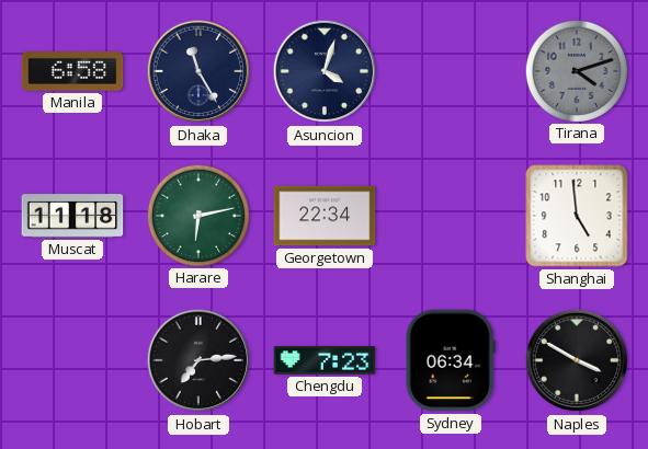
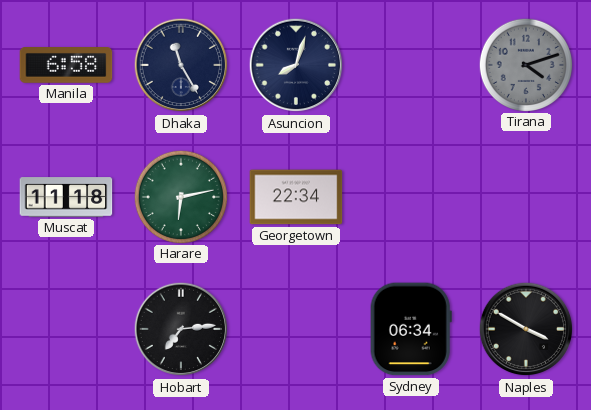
Asuncion: 4:03 -> 8:03
Shanghai: 4:59 -> none
Chengdu: 7:23 -> none
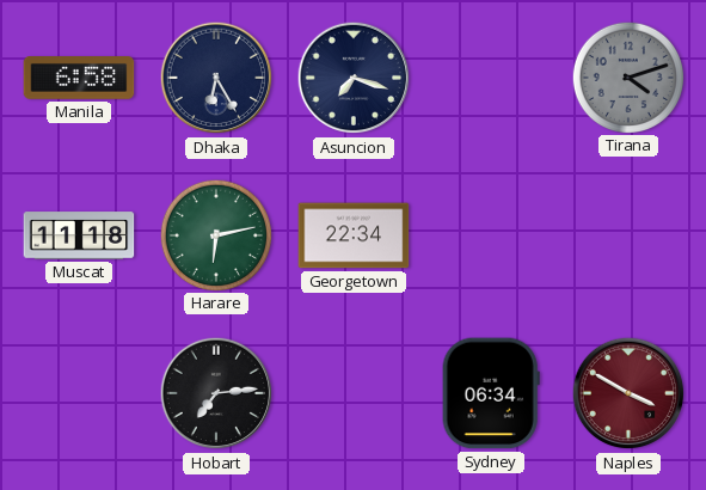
Dhaka: 11:25 -> 6:25
Asuncion: 8:03 -> 7:18
Naples dial: black -> burgundy
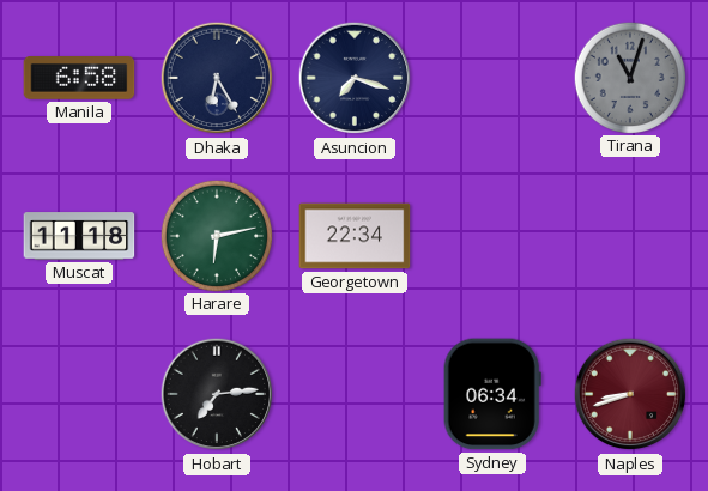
Tirana: 4:12 -> 11:03
Naples: 3:50 -> 8:42
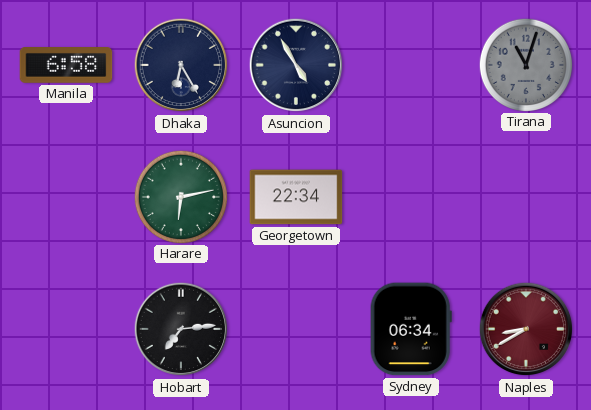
Asuncion: 7:18 -> 4:55
Muscat: 11:18 -> none
Naples: 8:42 -> 8:40
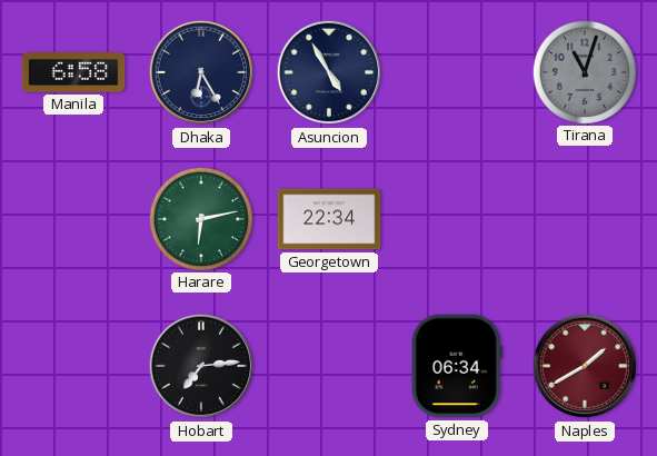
Naples: 8:40 -> 1:40
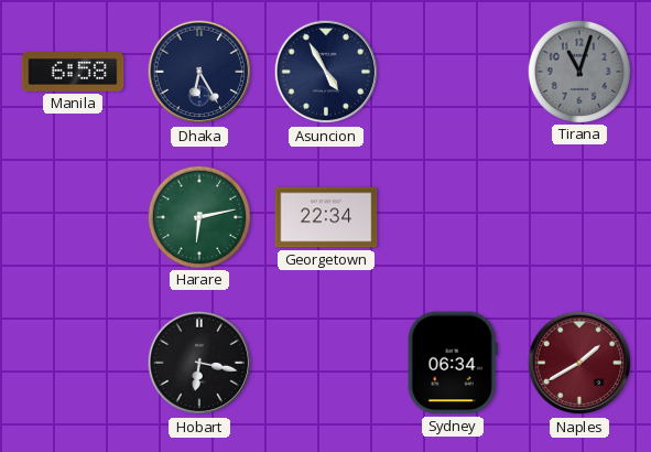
Hobart: 7:14 -> 6:17
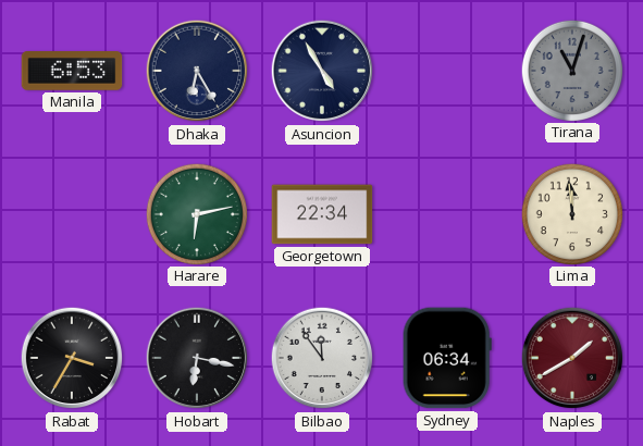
Manila: 6:58 -> 6:53
Lima: none -> 11:59
Rabat: none -> 3:35
Bilbao: none -> 11:54
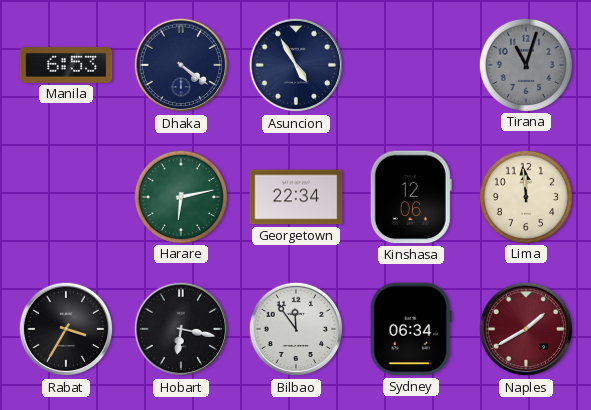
Dhaka: 6:25 -> 4:21
Kinshasa: none -> 12:06
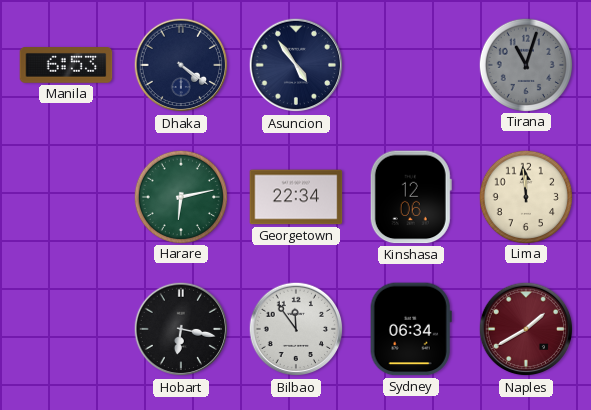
Asuncion: 4:55 -> 4:54
Rabat: 3:35 -> none
